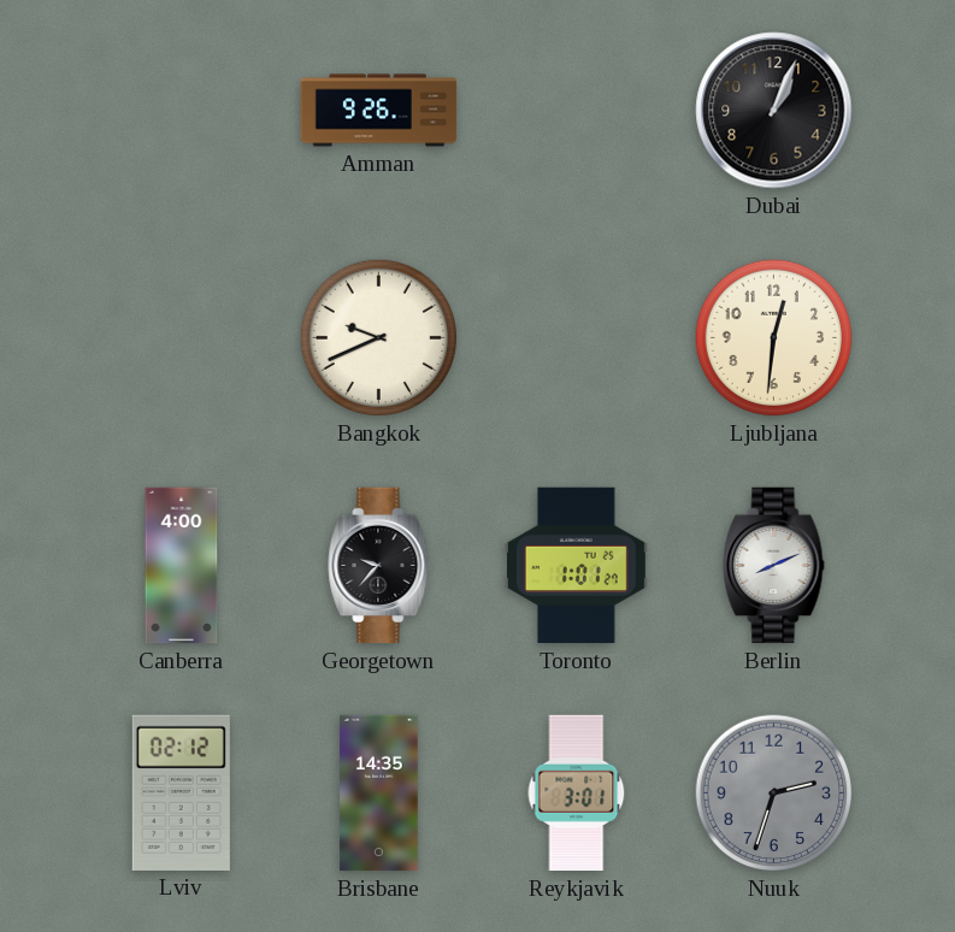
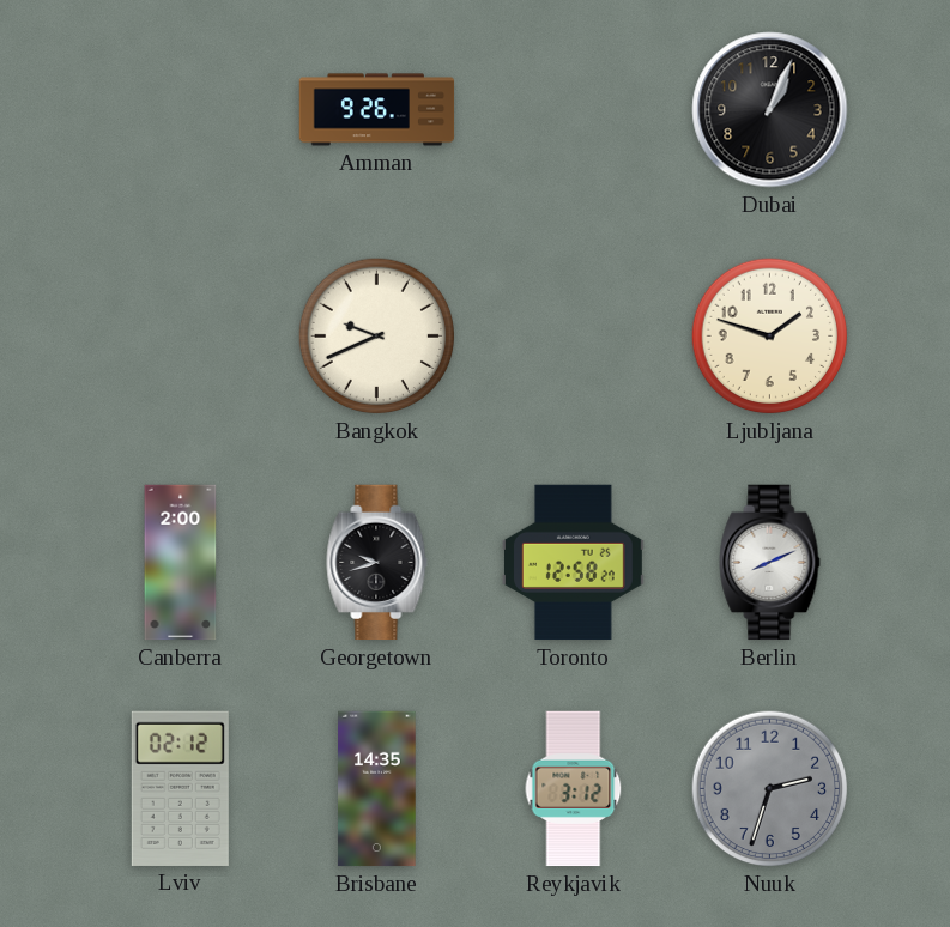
Ljubljana: 12:31 -> 1:48
Canberra: 4:00 -> 2:00
Georgetown: 9:37 -> 9:42
Toronto: 1:01 -> 12:58
Reykjavik: 3:01 -> 3:12
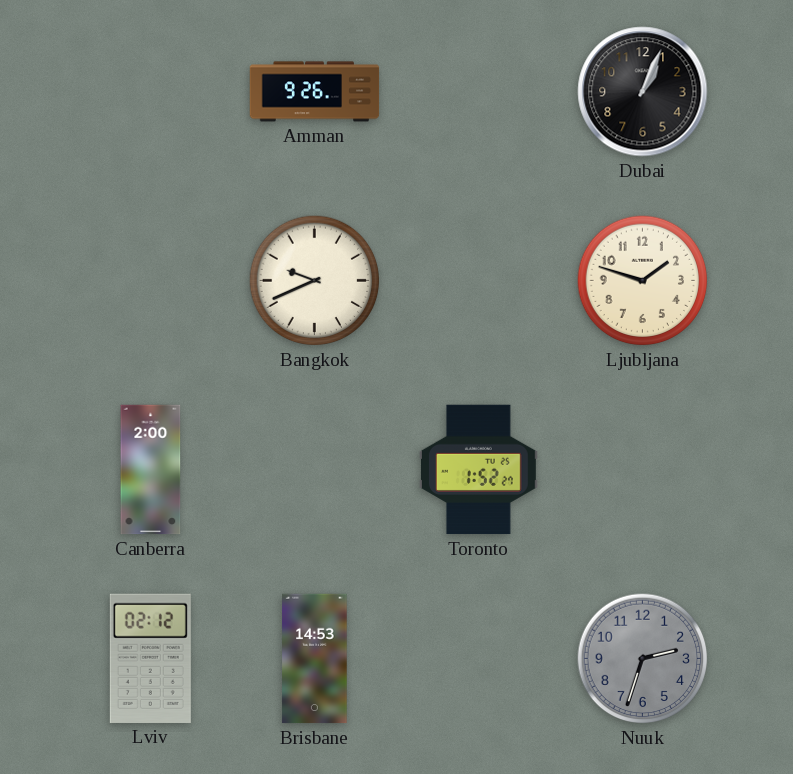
Georgetown: 9:42 -> none
Toronto: 12:58 -> 1:52
Berlin: 8:11 -> none
Brisbane: 14:35 -> 14:53
Reykjavik: 3:12 -> none
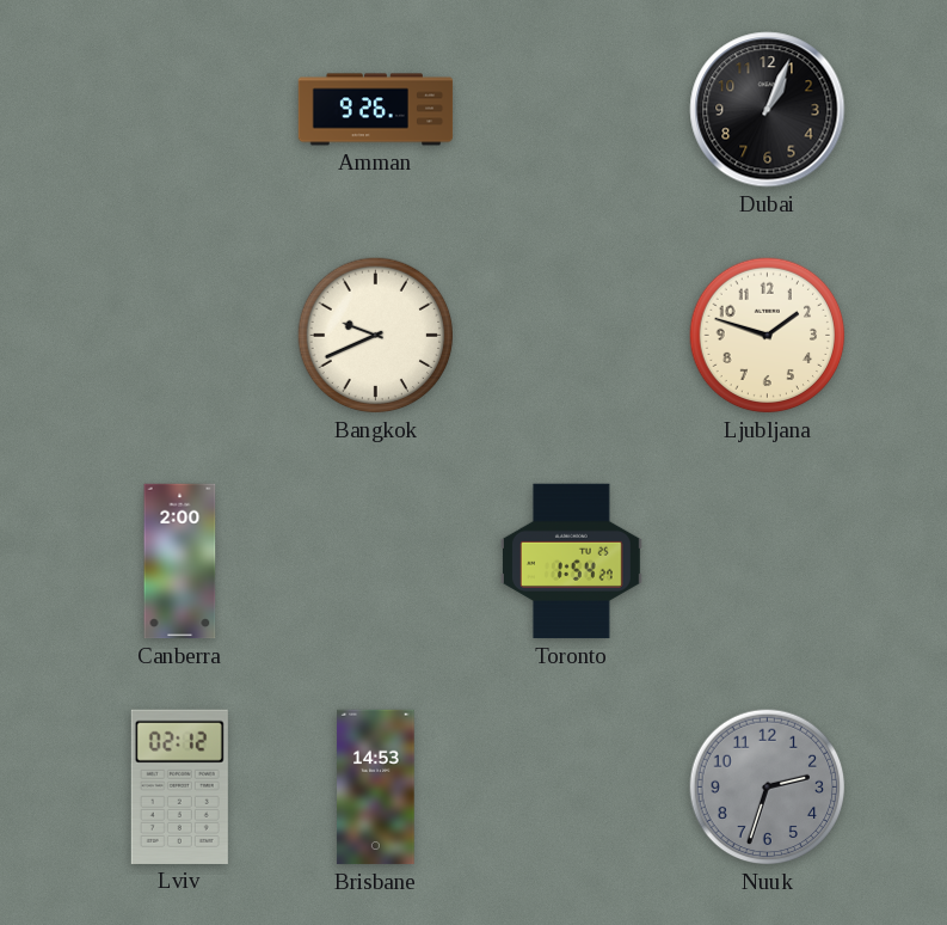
Toronto: 1:52 -> 1:54
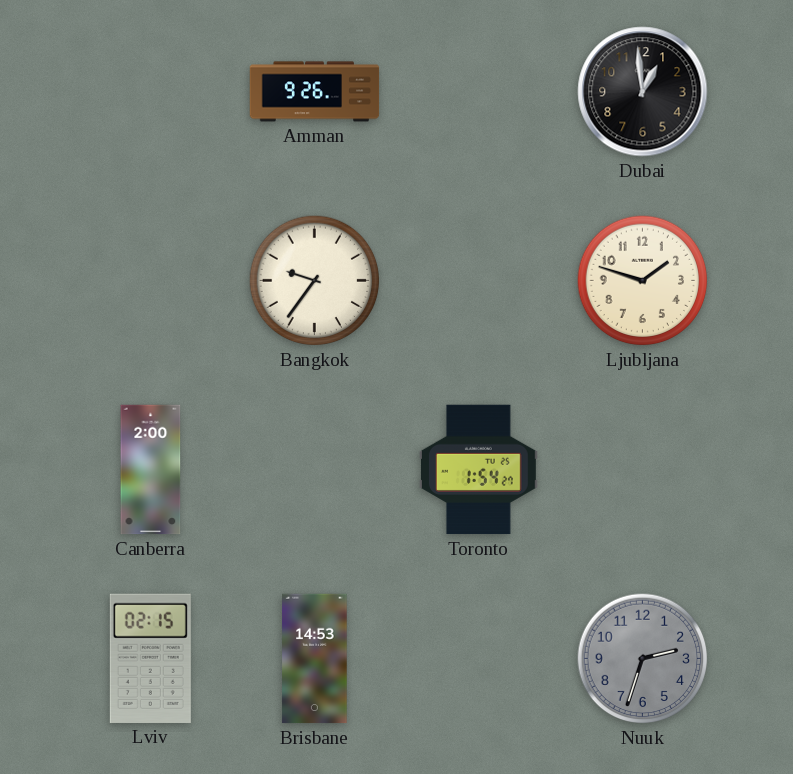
Dubai: 1:04 -> 12:59
Bangkok: 9:41 -> 9:36
Lviv: 02:12 -> 02:15
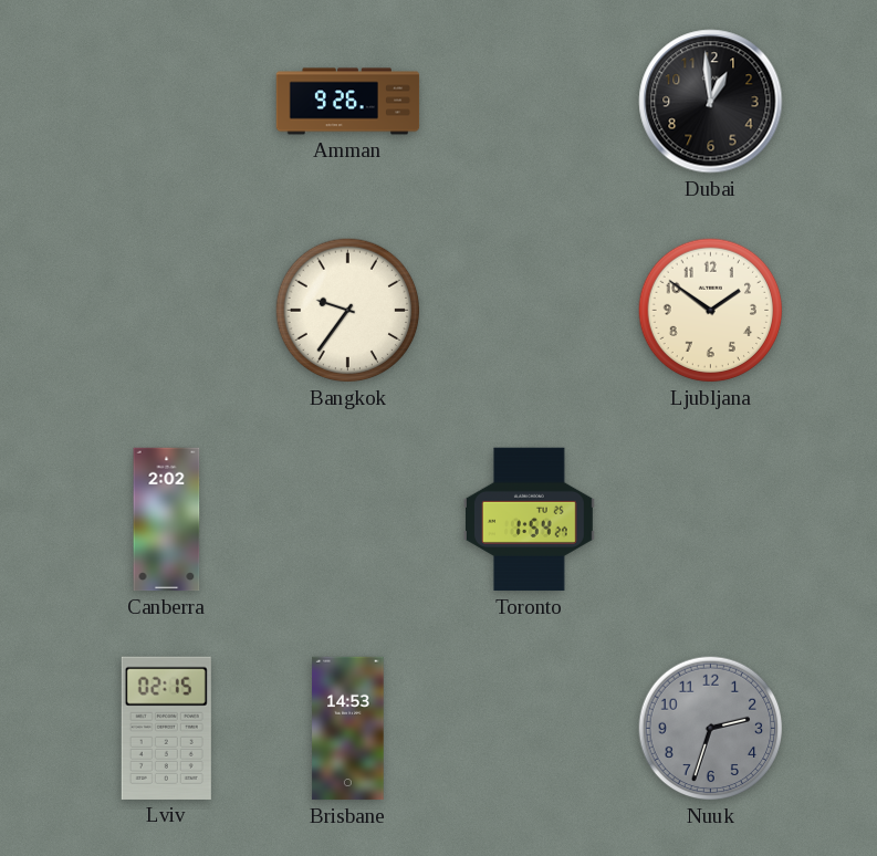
Ljubljana: 1:48 -> 1:51
Canberra: 2:00 -> 2:02
